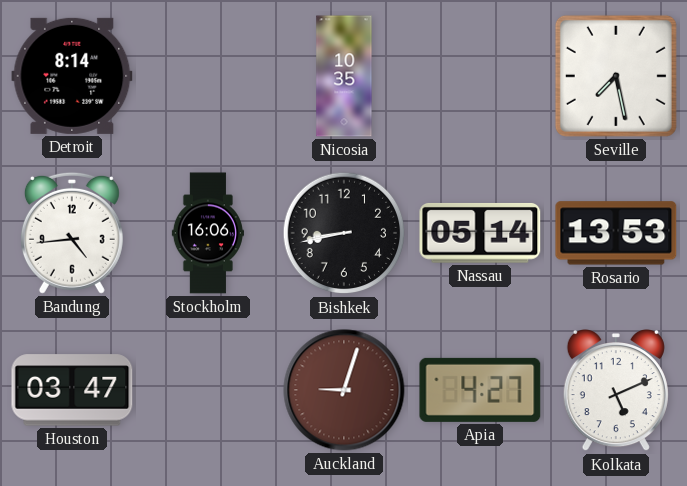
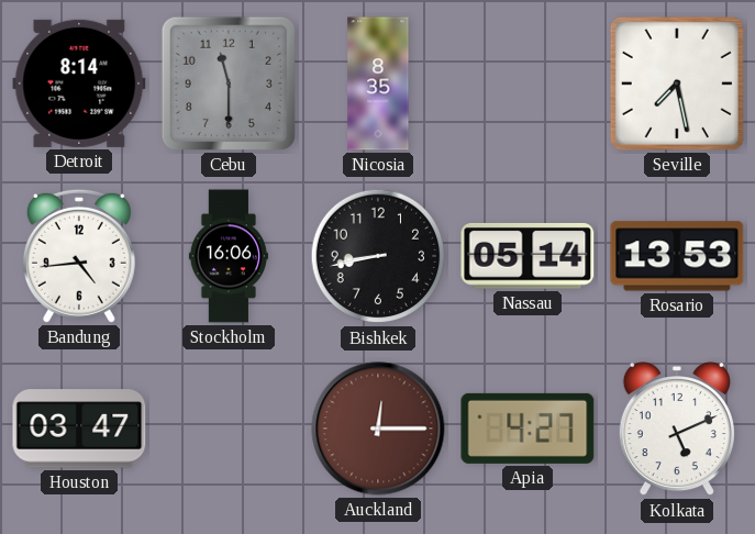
Cebu: none -> 11:30
Nicosia: 10:35 -> 8:35
Auckland: 9:03 -> 12:15
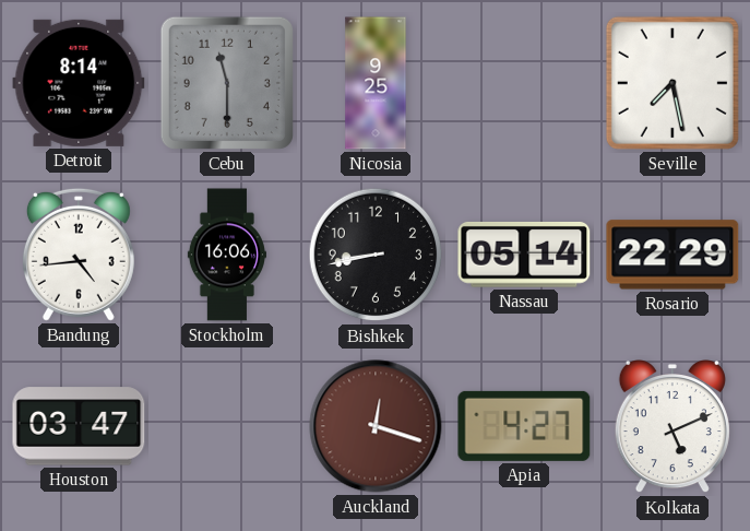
Nicosia: 8:35 -> 9:25
Rosario: 13:53 -> 22:29
Auckland: 12:15 -> 12:18
